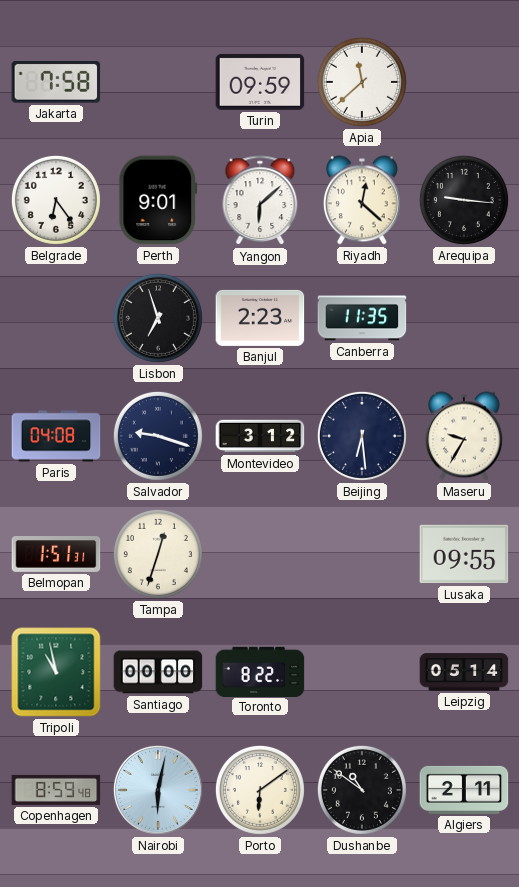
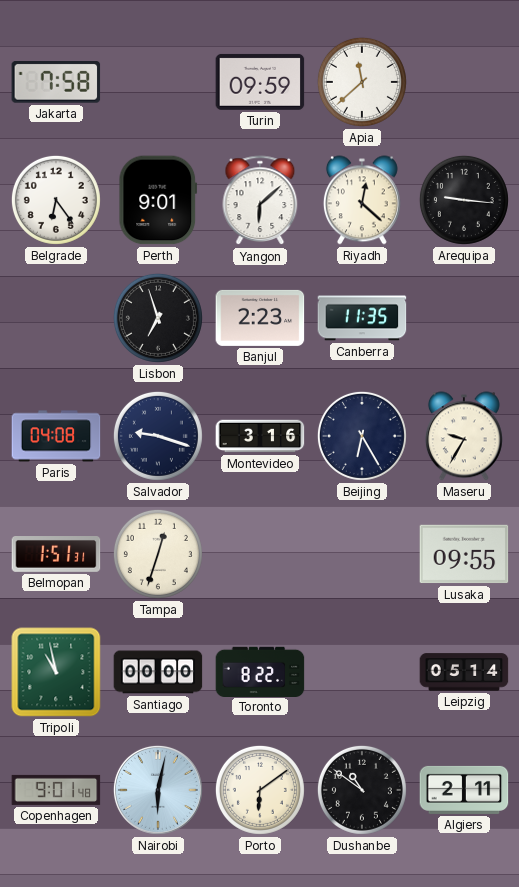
Montevideo: 3:12 -> 3:16
Beijing: 6:29 -> 6:25
Copenhagen: 8:59 -> 9:01
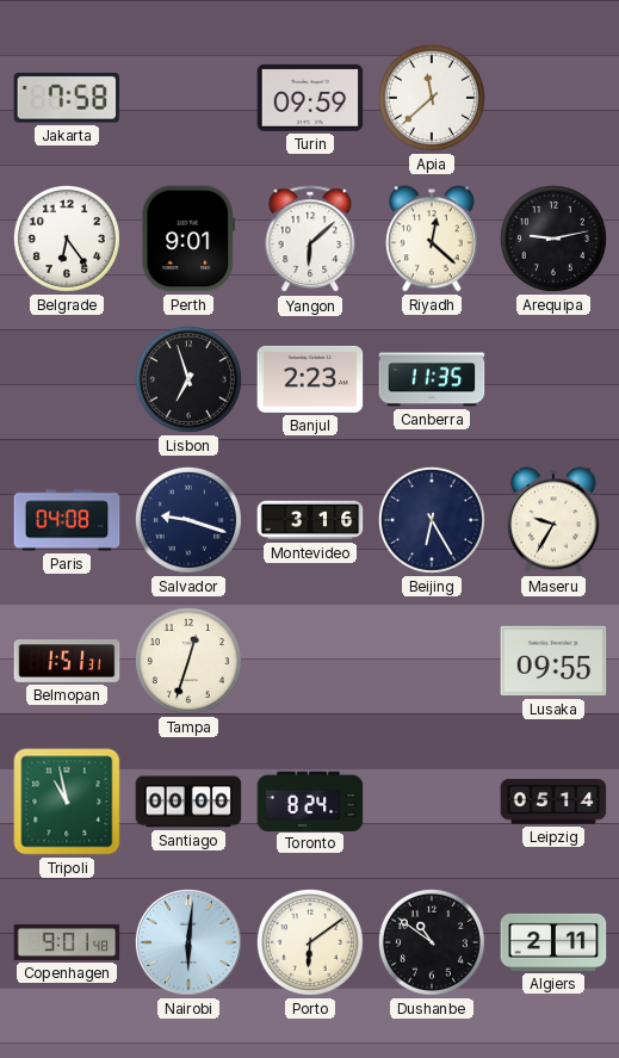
Arequipa: 9:16 -> 9:13
Toronto: 8:22 -> 8:24
Nairobi: 6:02 -> 6:01
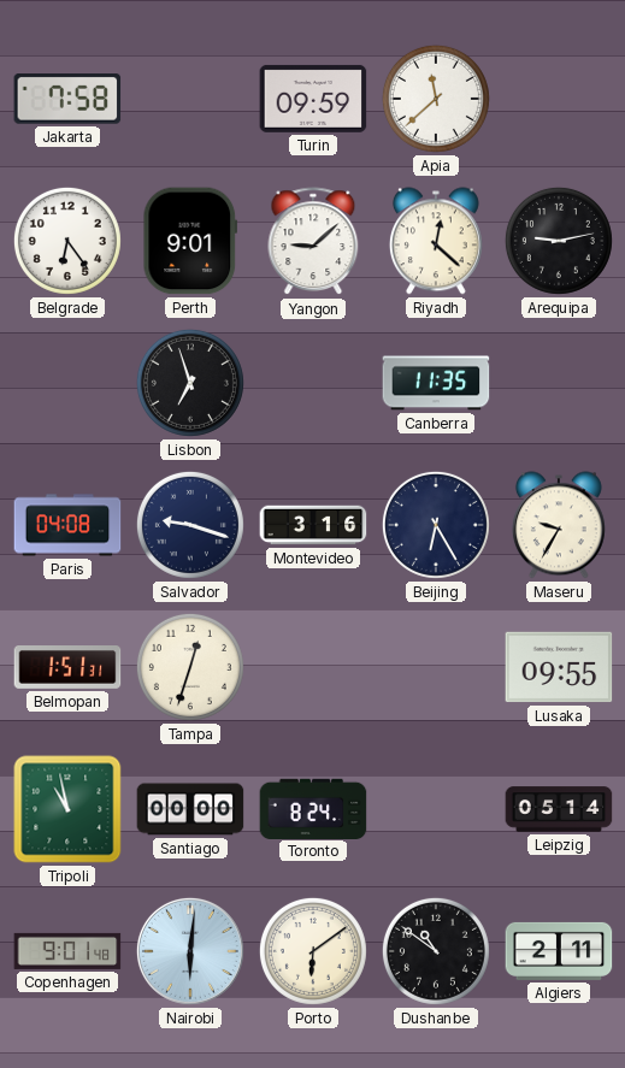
Yangon: 6:08 -> 9:08
Banjul: 2:23 -> none
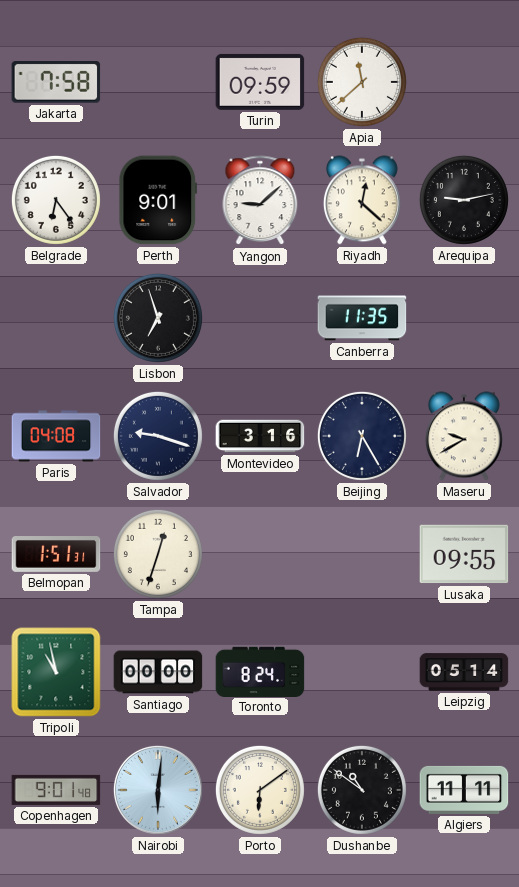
Maseru: 9:35 -> 9:40
Algiers: 2:11 -> 11:11
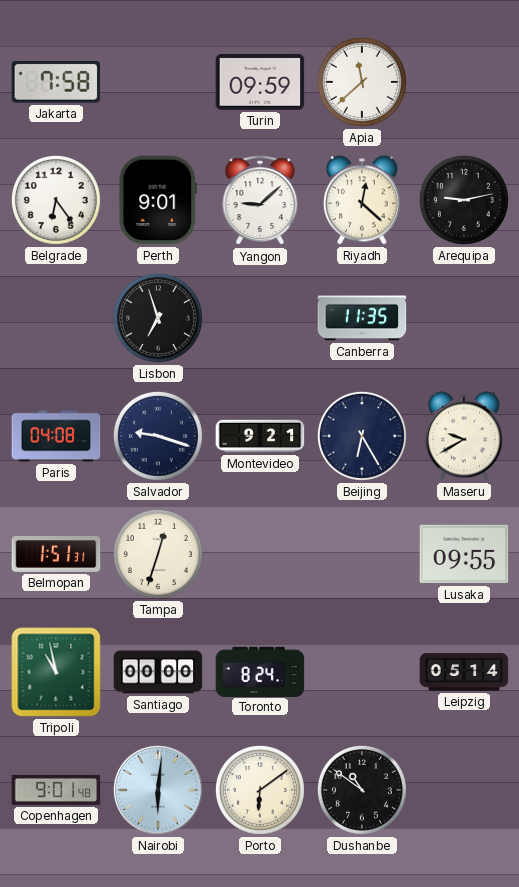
Montevideo: 3:16 -> 9:21
Algiers: 11:11 -> none
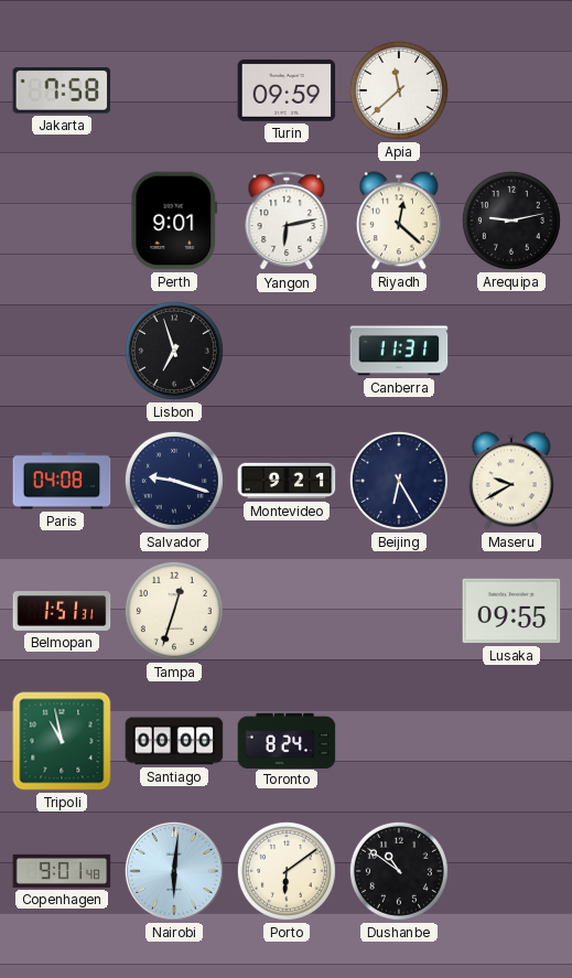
Belgrade: 6:24 -> none
Yangon: 9:08 -> 6:13
Canberra: 11:35 -> 11:31
Leipzig: 05:14 -> none
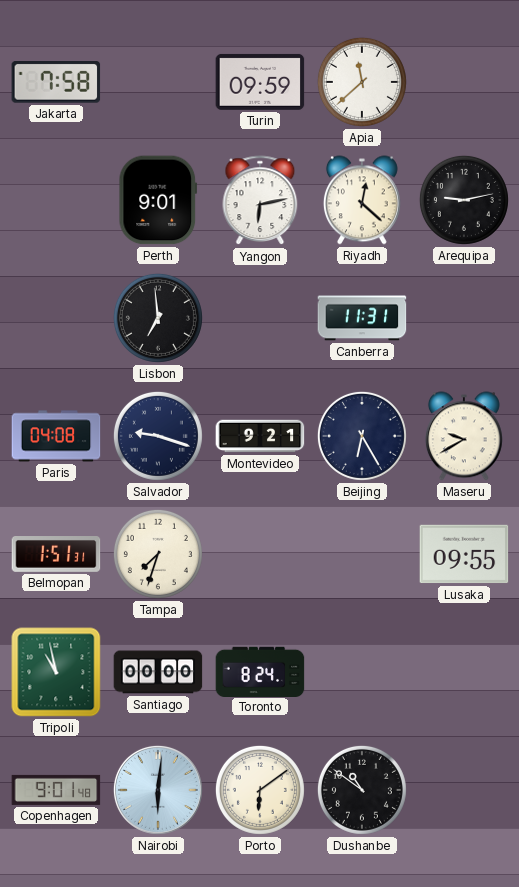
Lisbon: 6:57 -> 6:59
Tampa: 12:33 -> 7:33
